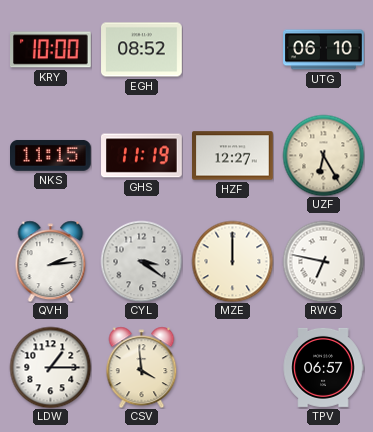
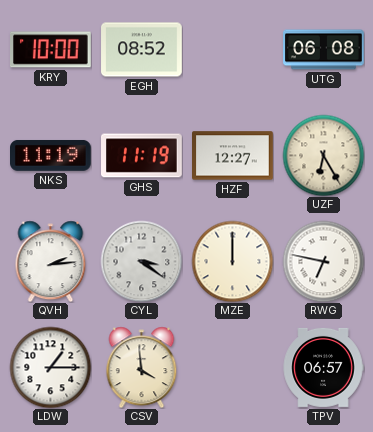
UTG: 06:10 -> 06:08
NKS: 11:15 -> 11:19
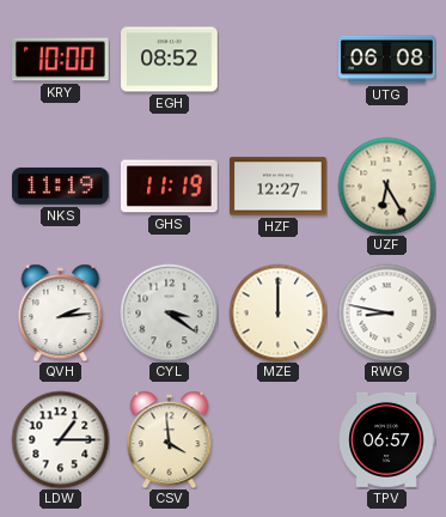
RWG: 6:47 -> 8:47
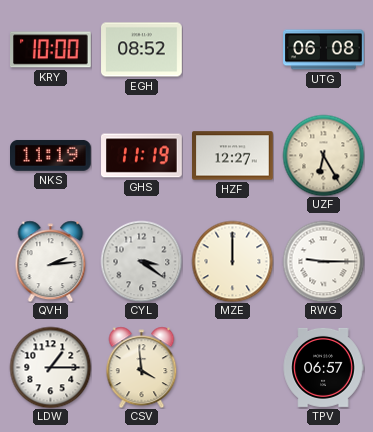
RWG: 8:47 -> 9:15
